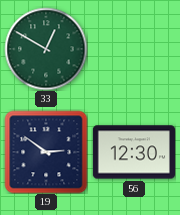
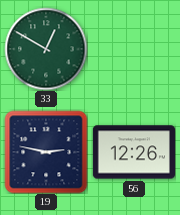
19: 2:51 -> 2:47
56: 12:30 -> 12:26
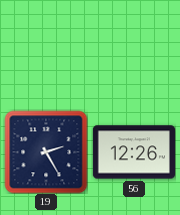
33: 12:50 -> none
19: 2:47 -> 2:25
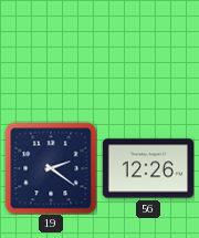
19: 2:25 -> 2:21
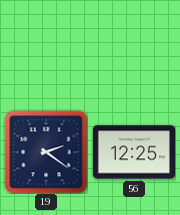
56: 12:26 -> 12:25
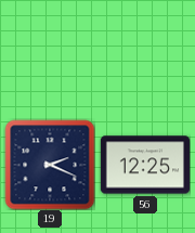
19: 2:21 -> 2:19
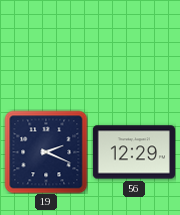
56: 12:25 -> 12:29
